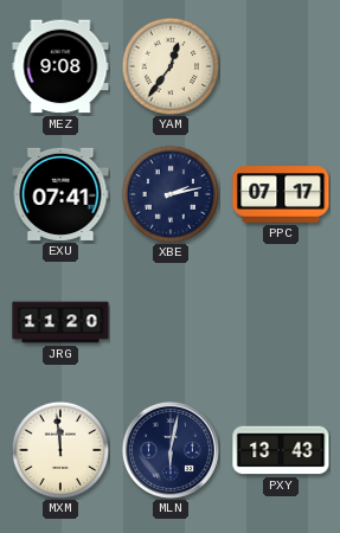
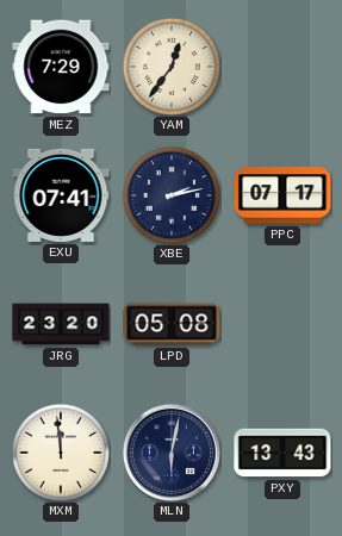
MEZ: 9:08 -> 7:29
JRG: 11:20 -> 23:20
LPD: none -> 05:08
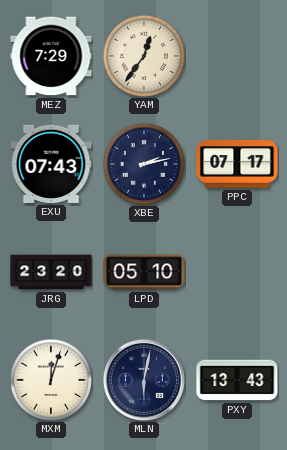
EXU: 07:41 -> 07:43
LPD: 05:08 -> 05:10
MXM: 11:59 -> 12:03
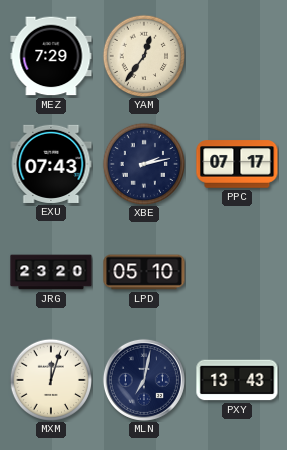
MLN: 6:02 -> 7:02
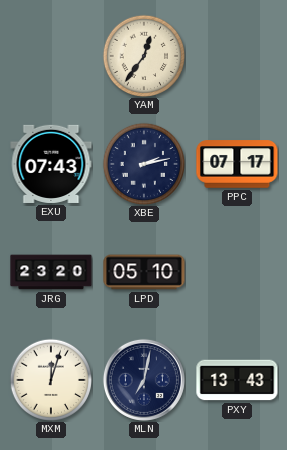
MEZ: 7:29 -> none
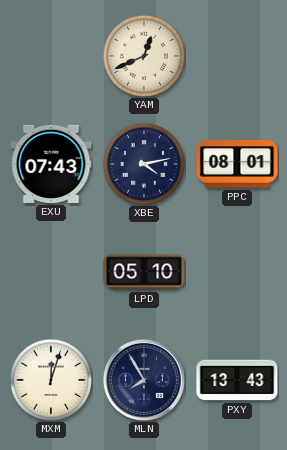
YAM: 12:36 -> 12:41
XBE: 2:13 -> 4:13
PPC: 07:17 -> 08:01
JRG: 23:20 -> none
MLN: 7:02 -> 7:55
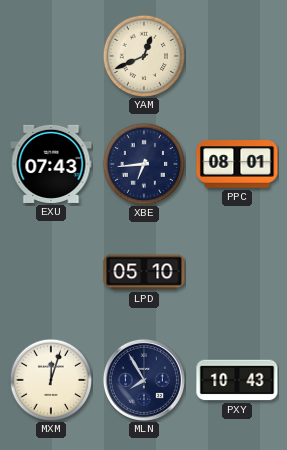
XBE: 4:13 -> 6:44
PXY: 13:43 -> 10:43
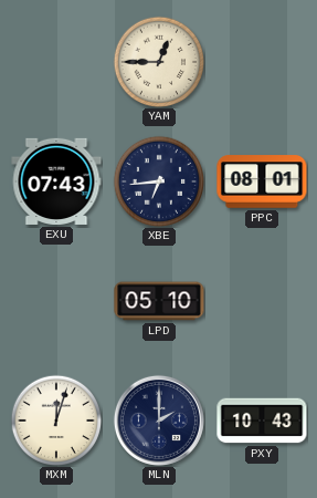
YAM: 12:41 -> 12:45
MLN: 7:55 -> 2:00
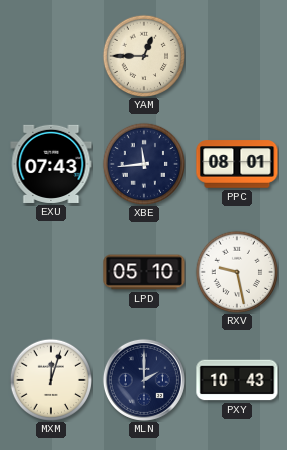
XBE: 6:44 -> 11:44
RXV: none -> 9:28
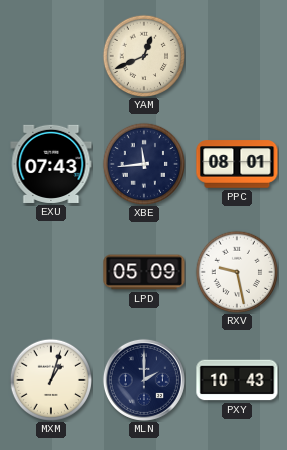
YAM: 12:45 -> 12:41
LPD: 05:10 -> 05:09
MXM: 12:03 -> 1:03
